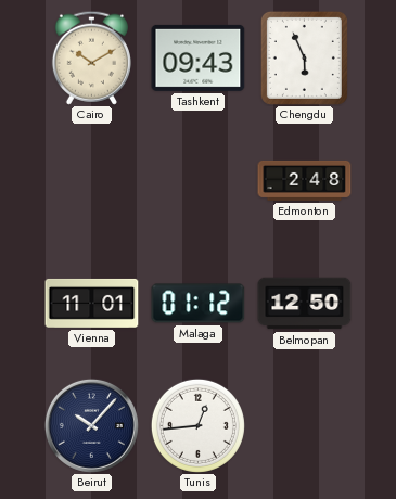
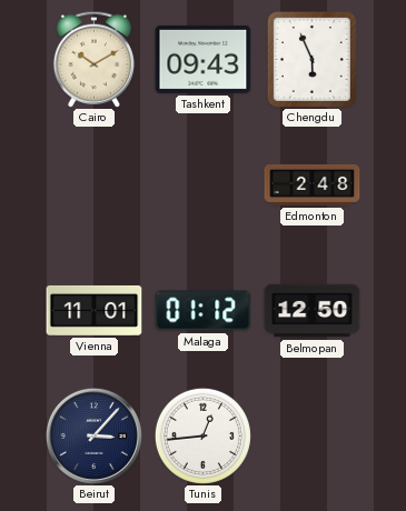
Beirut: 10:07 -> 3:07
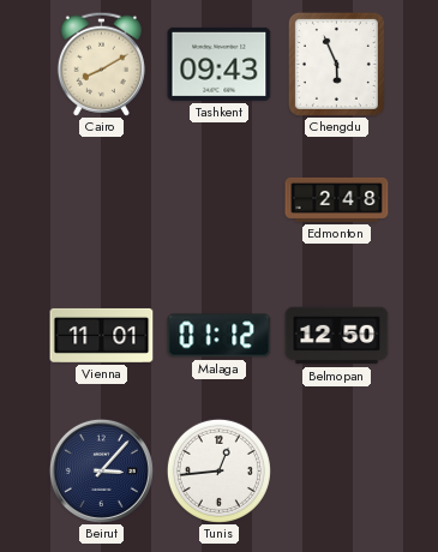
Cairo: 10:10 -> 8:10
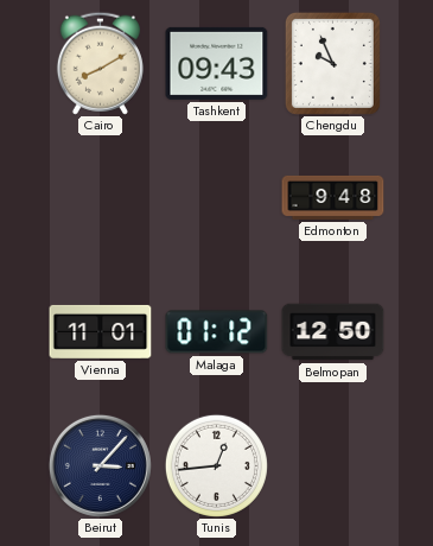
Chengdu: 5:56 -> 9:56
Edmonton: 2:48 -> 9:48
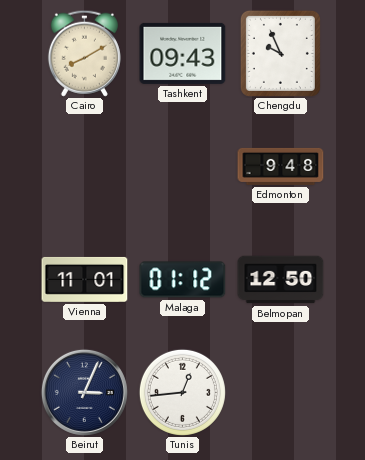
Beirut: 3:07 -> 3:04
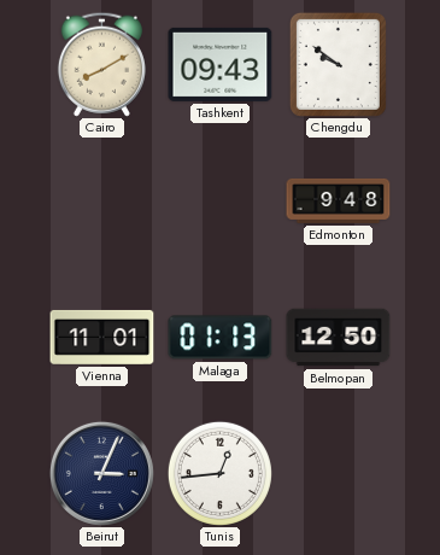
Chengdu: 9:56 -> 9:51
Malaga: 01:12 -> 01:13
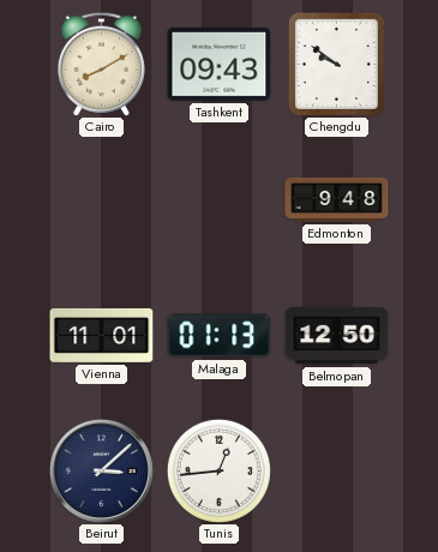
Beirut: 3:04 -> 3:08
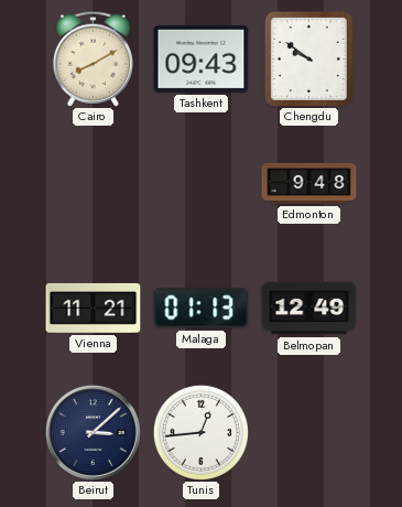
Vienna: 11:01 -> 11:21
Belmopan: 12:50 -> 12:49
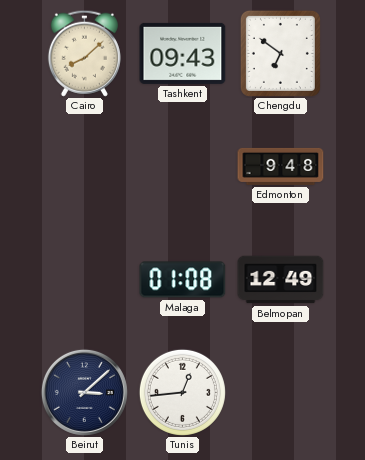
Cairo: 8:10 -> 8:08
Chengdu: 9:51 -> 6:51
Vienna: 11:21 -> none
Malaga: 01:13 -> 01:08
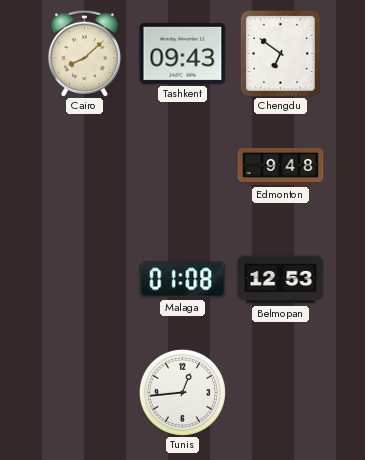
Belmopan: 12:49 -> 12:53
Beirut: 3:08 -> none
